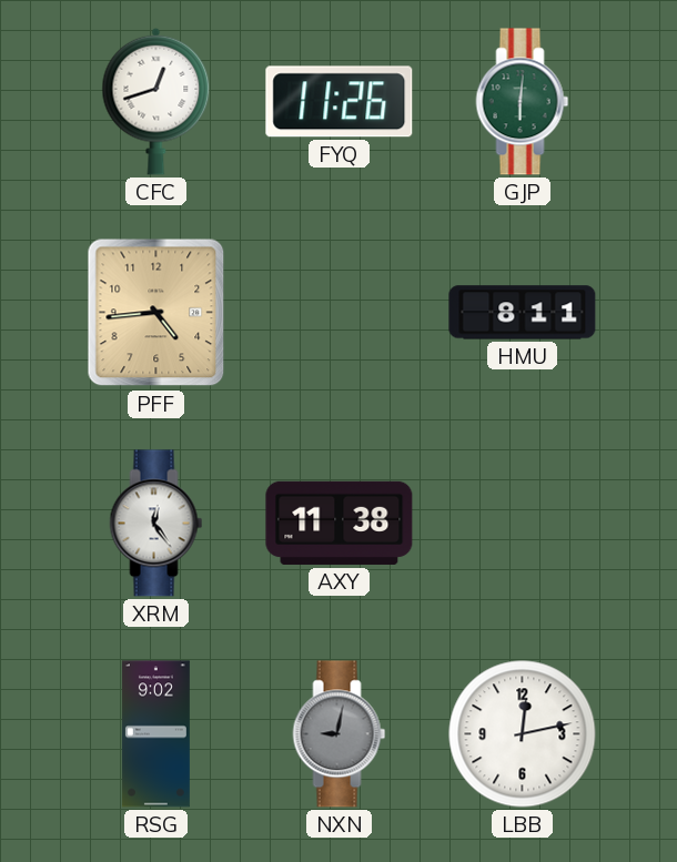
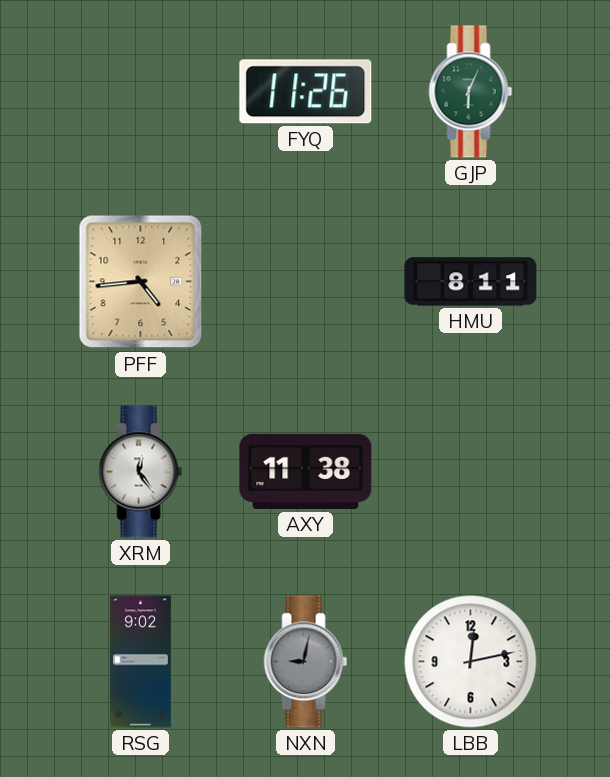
CFC: 12:42 -> none
GJP: 6:01 -> 6:04
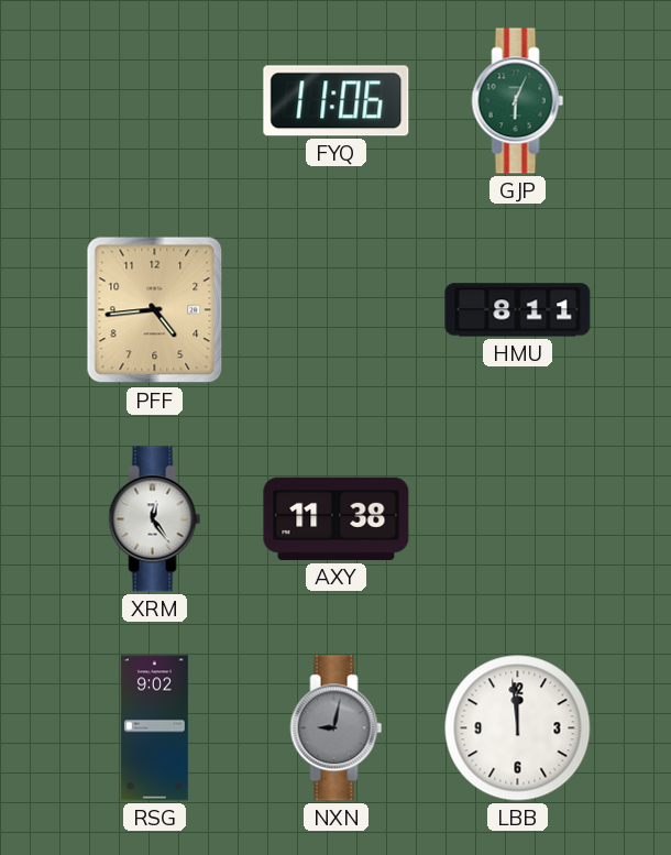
FYQ: 11:26 -> 11:06
LBB: 12:13 -> 11:59
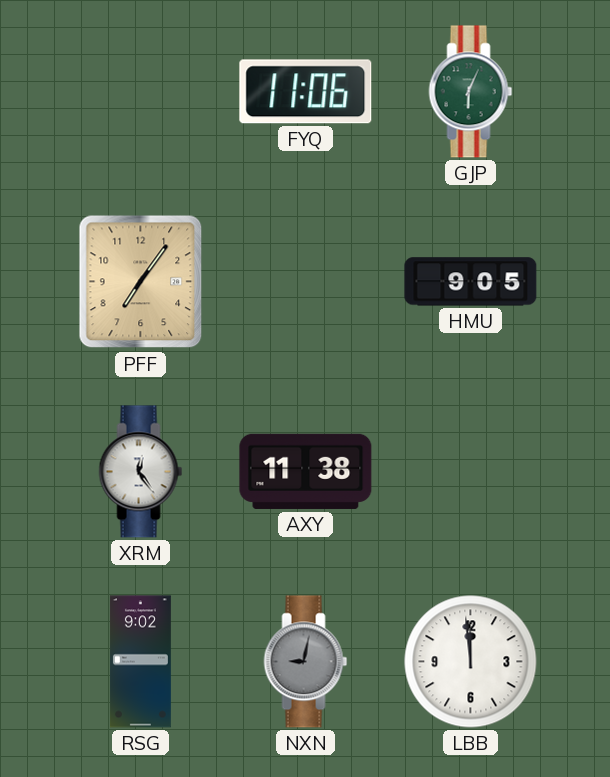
PFF: 4:44 -> 7:06
HMU: 8:11 -> 9:05
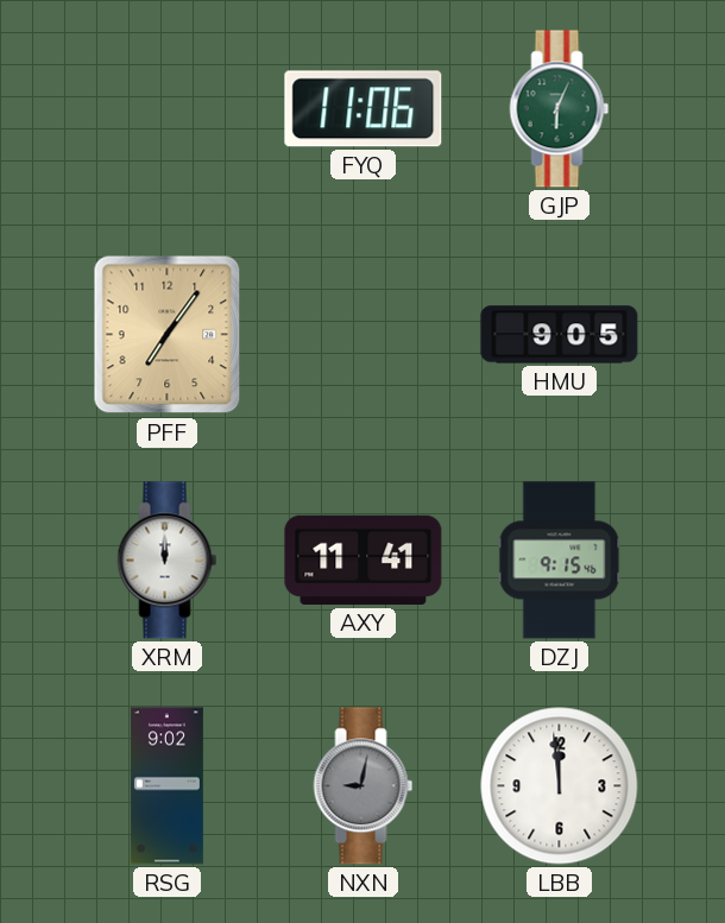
XRM: 12:24 -> 12:00
AXY: 11:38 -> 11:41
DZJ: none -> 9:15
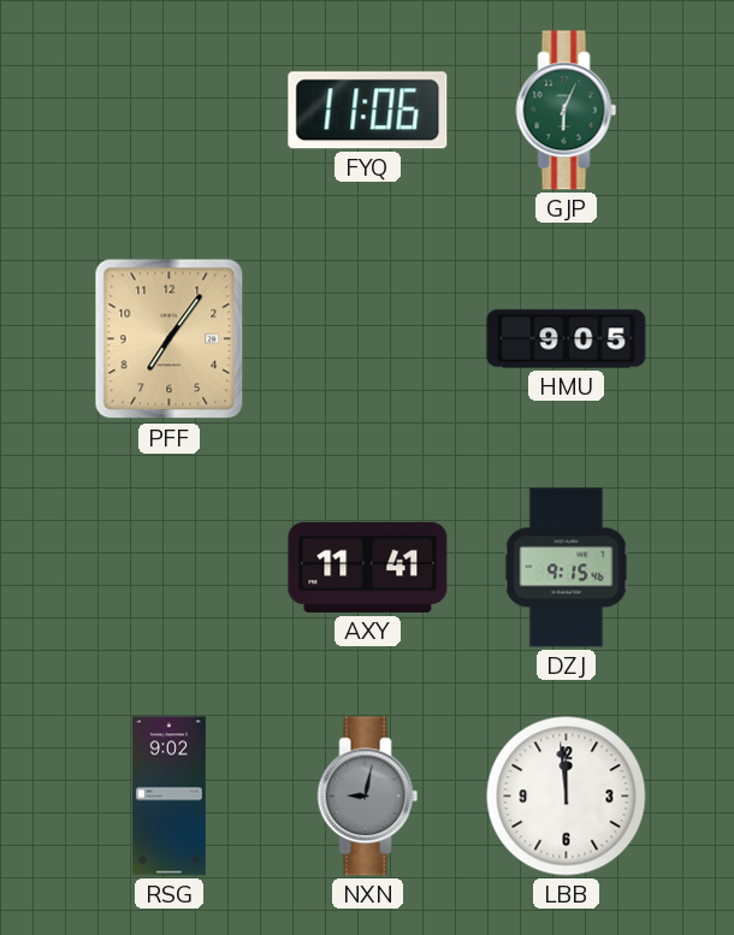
XRM: 12:00 -> none
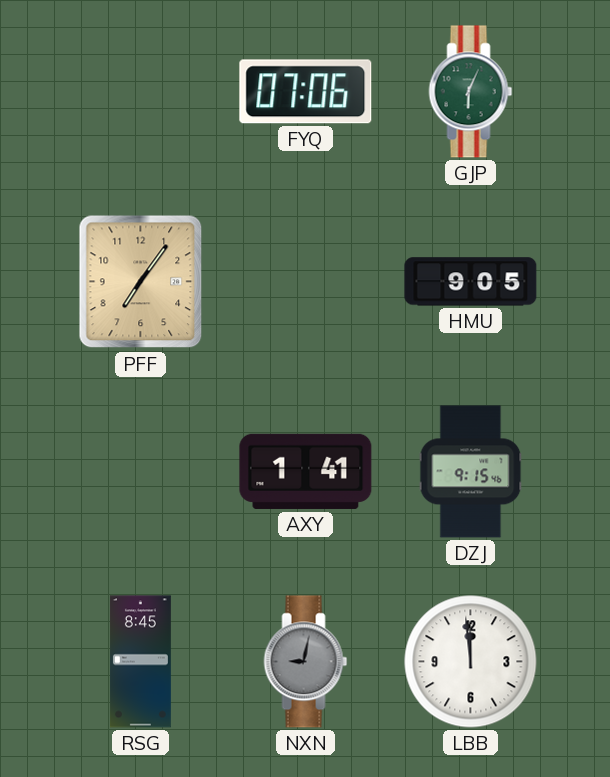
FYQ: 11:06 -> 07:06
AXY: 11:41 -> 1:41
RSG: 9:02 -> 8:45
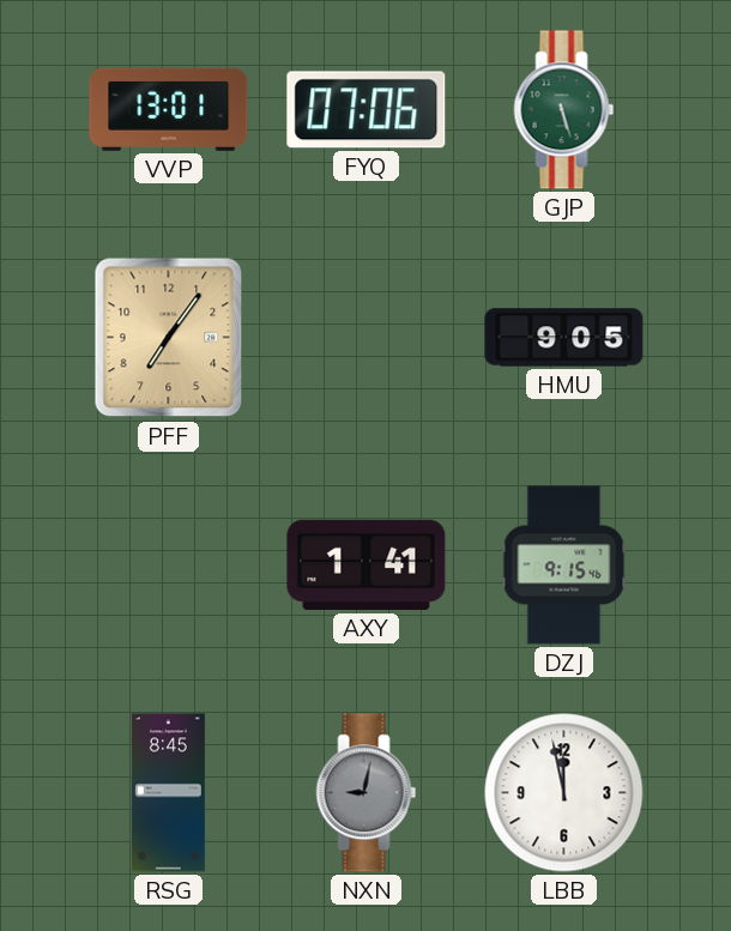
VVP: none -> 13:01
GJP: 6:04 -> 5:27
LBB: 11:59 -> 11:58
